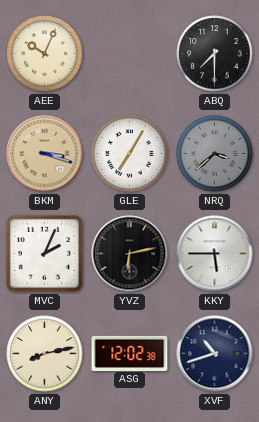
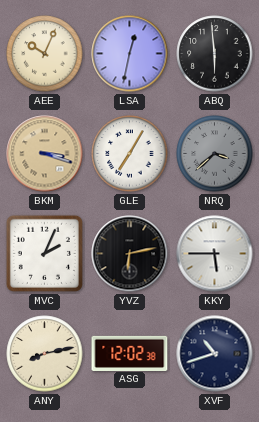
LSA: none -> 12:32
ABQ: 7:30 -> 5:59
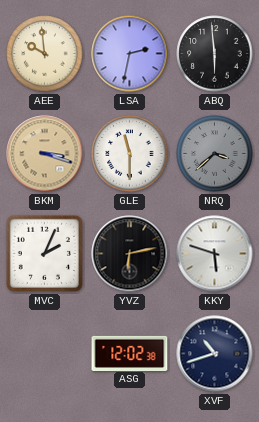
AEE: 10:04 -> 9:59
LSA: 12:32 -> 2:32
GLE: 7:05 -> 11:30
KKY: 5:45 -> 5:48
ANY: 8:13 -> none
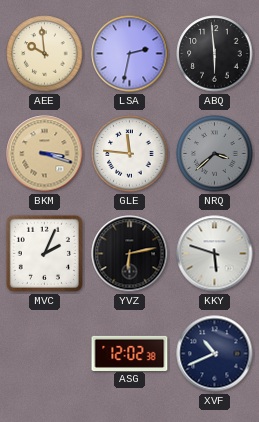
GLE: 11:30 -> 11:46
XVF: 10:42 -> 10:41
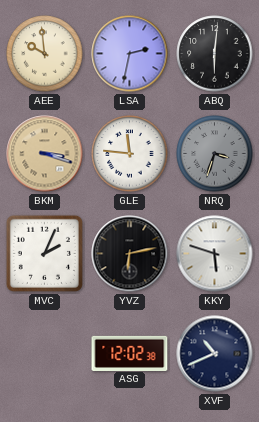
ABQ: 5:59 -> 6:01
NRQ: 3:38 -> 3:33
